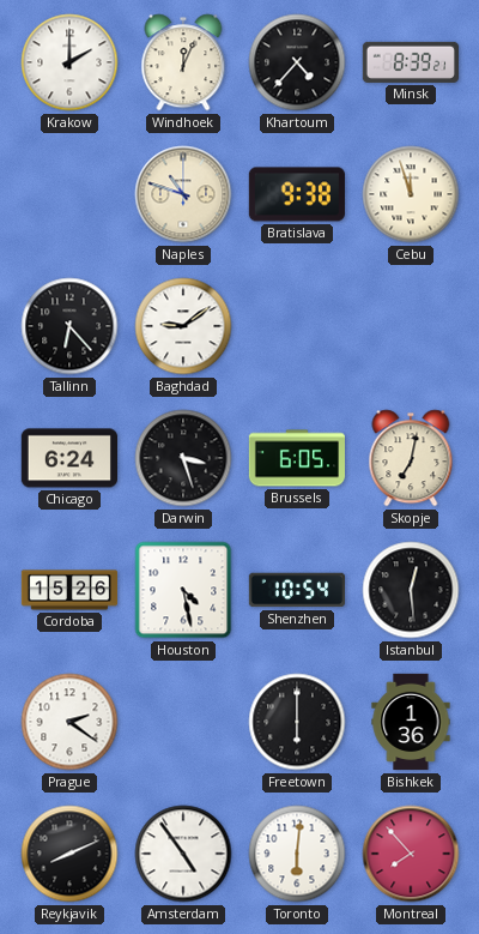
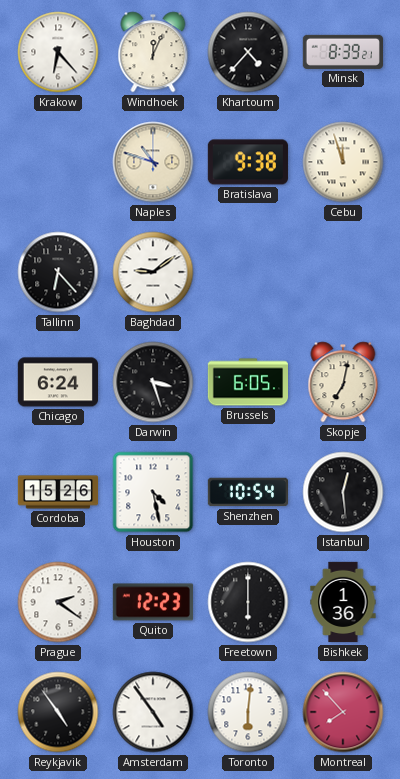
Krakow: 2:00 -> 6:23
Quito: none -> 12:23
Reykjavik: 8:11 -> 4:54
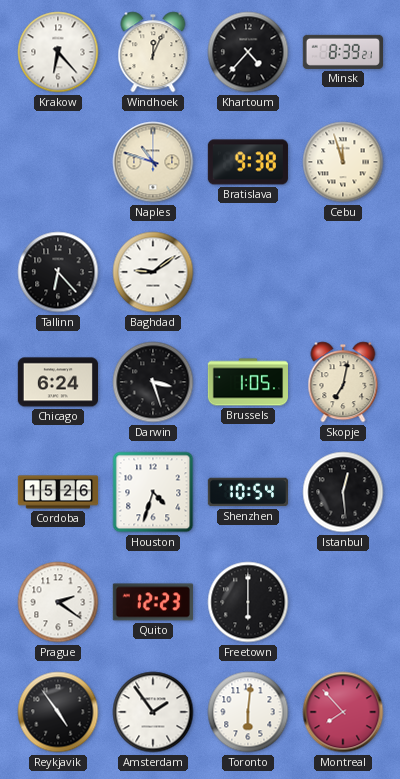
Brussels: 6:05 -> 1:05
Houston: 4:28 -> 4:33
Bishkek: 1:36 -> none
Amsterdam: 4:54 -> 1:54
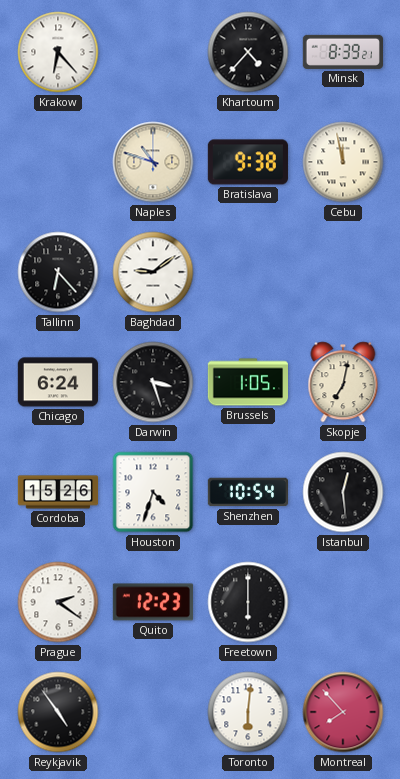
Windhoek: 12:04 -> none
Cebu: 11:57 -> 11:58
Amsterdam: 1:54 -> none
